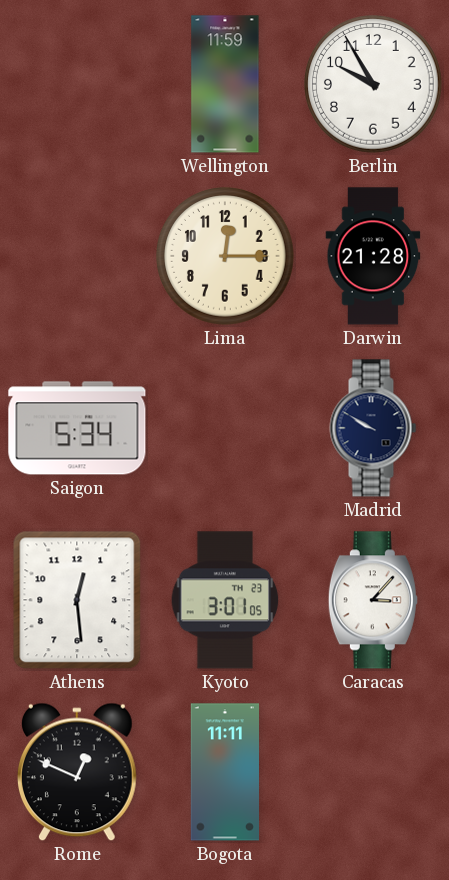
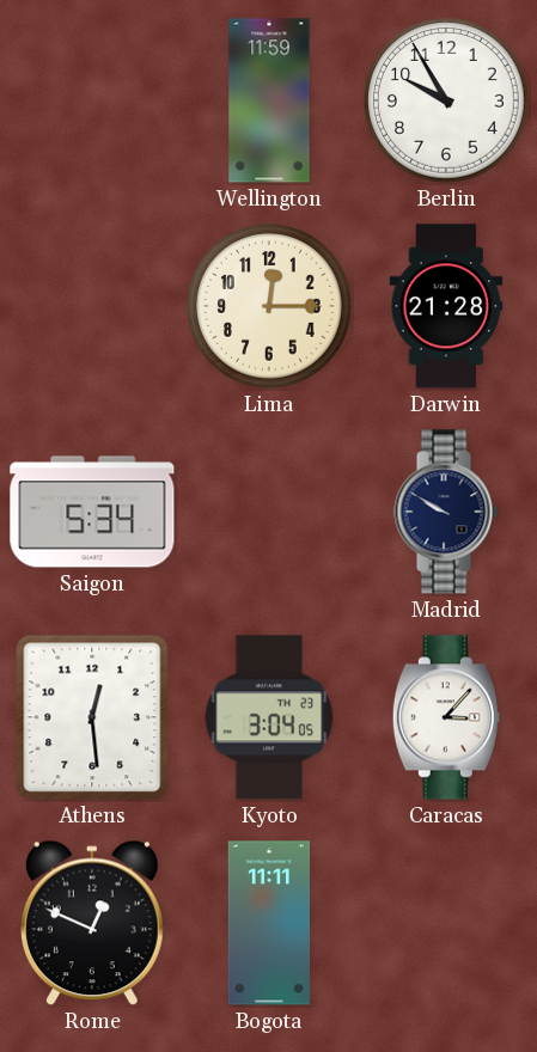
Kyoto: 3:01 -> 3:04
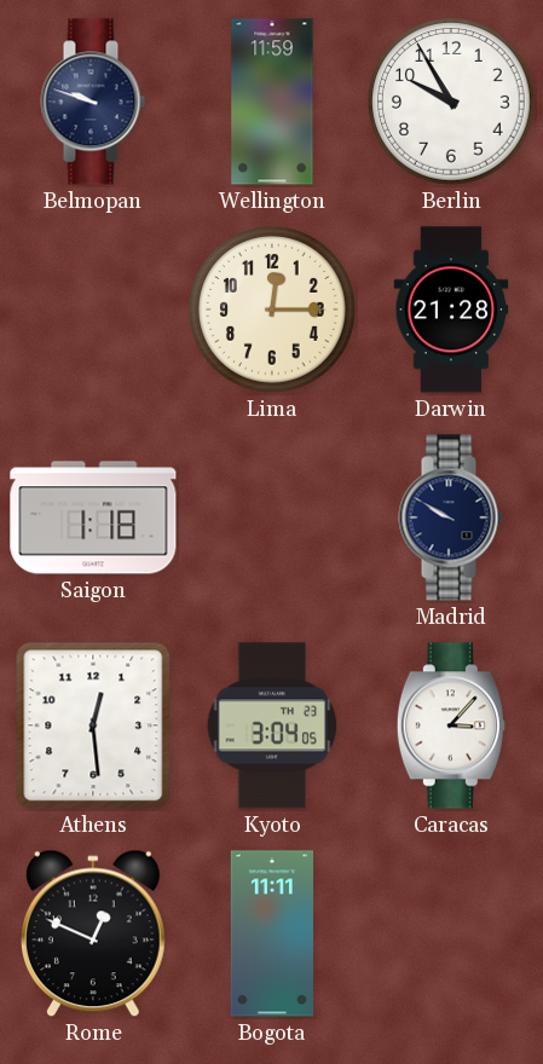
Belmopan: none -> 9:48
Saigon: 5:34 -> 1:18
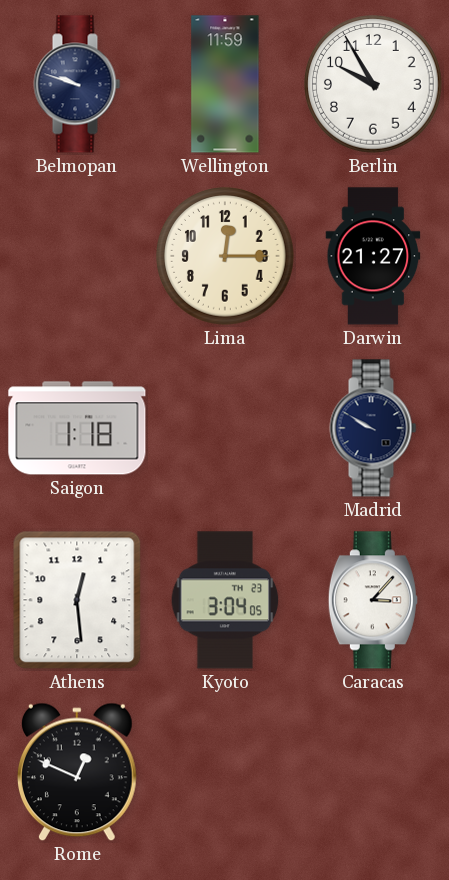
Darwin: 21:28 -> 21:27
Bogota: 11:11 -> none
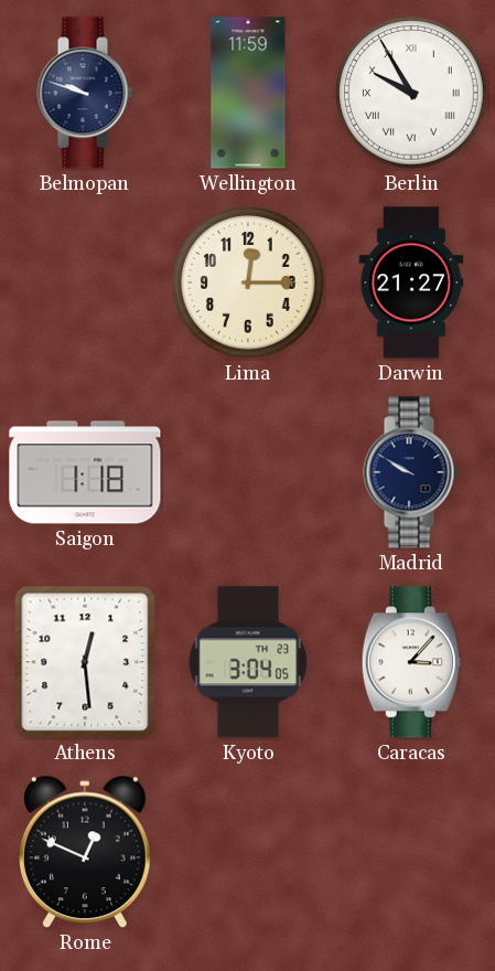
Berlin numerals: Arabic -> Roman
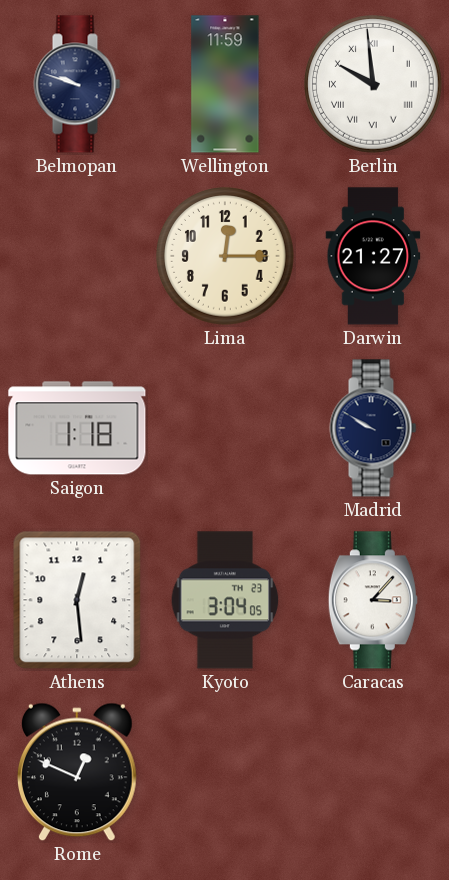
Berlin: 9:55 -> 9:59
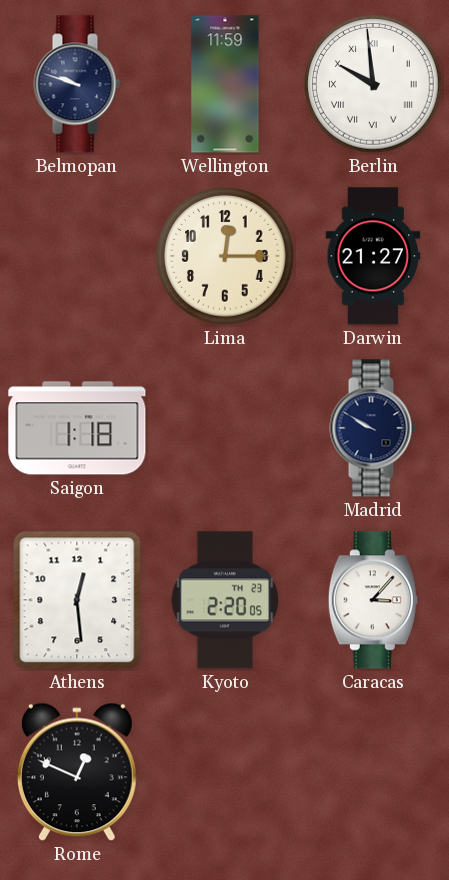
Kyoto: 3:04 -> 2:20
